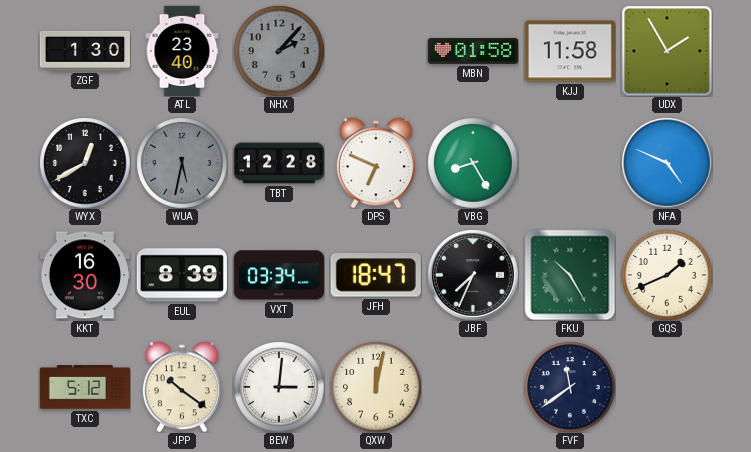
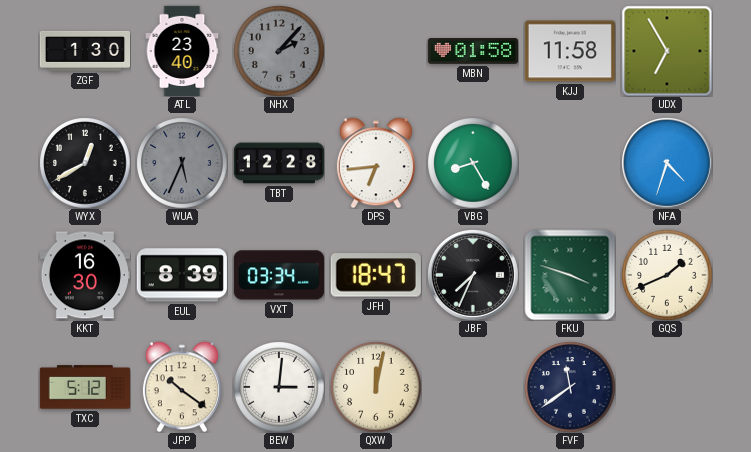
UDX: 1:55 -> 6:55
WUA: 5:32 -> 5:34
DPS: 6:49 -> 6:44
NFA: 4:49 -> 4:33
FKU: 10:25 -> 3:48
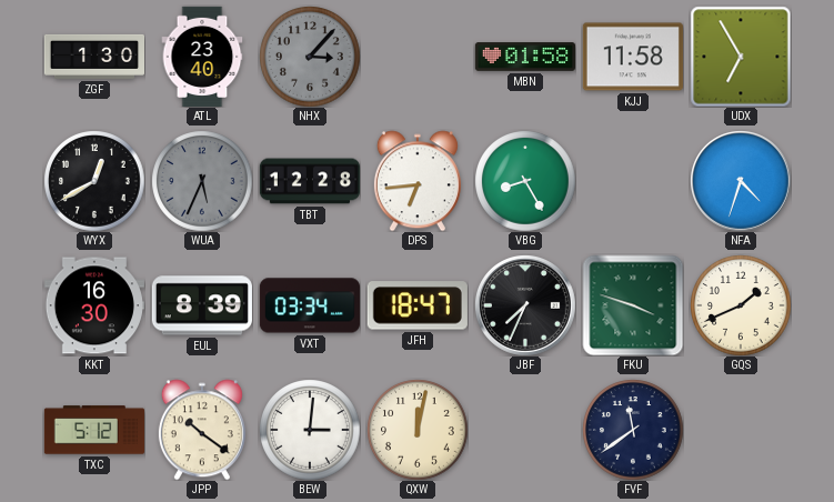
NHX: 2:07 -> 3:07
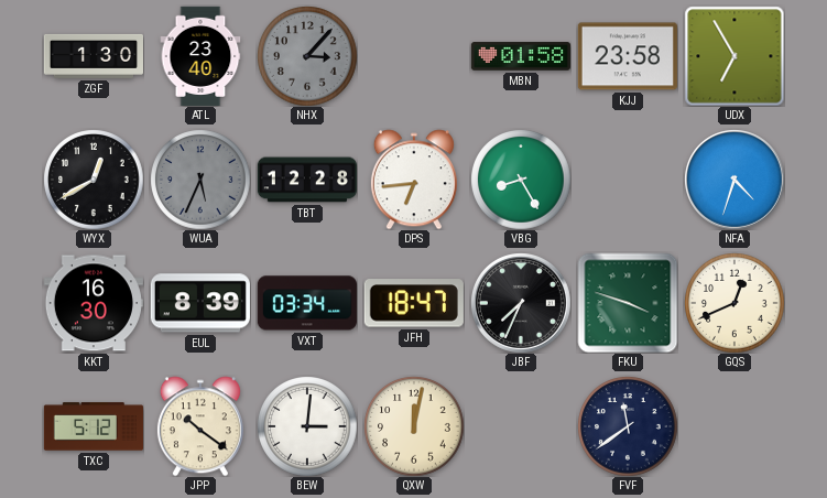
KJJ: 11:58 -> 23:58
GQS: 1:41 -> 12:41
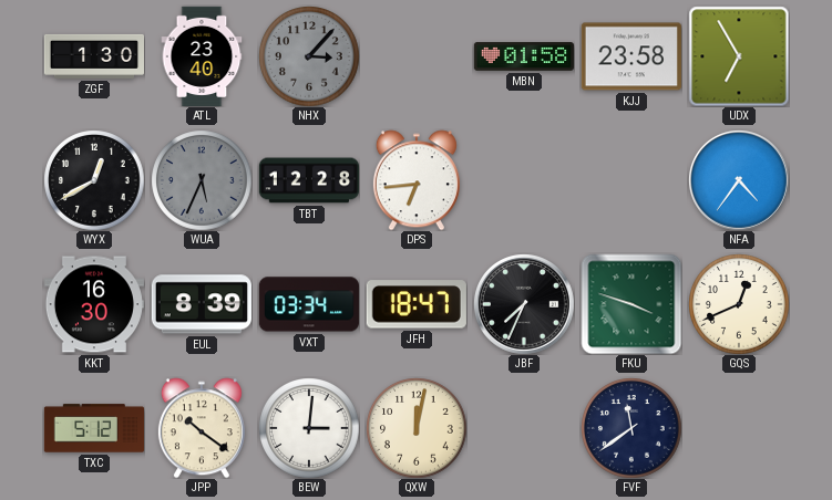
VBG: 8:25 -> none
NFA: 4:33 -> 4:36
